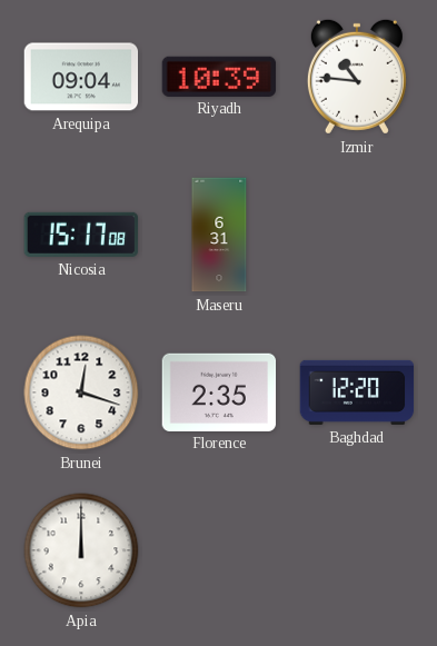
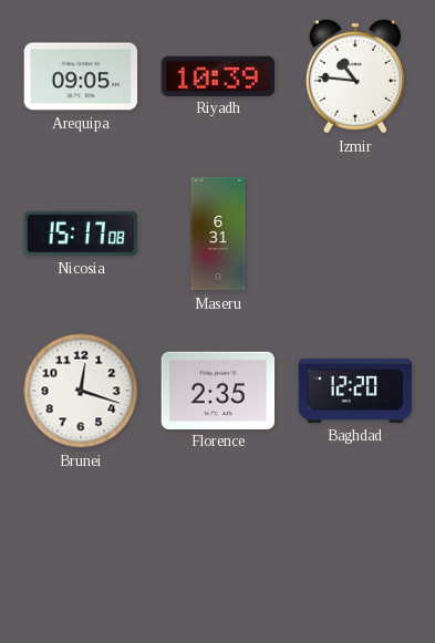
Arequipa: 09:04 -> 09:05
Apia: 12:00 -> none
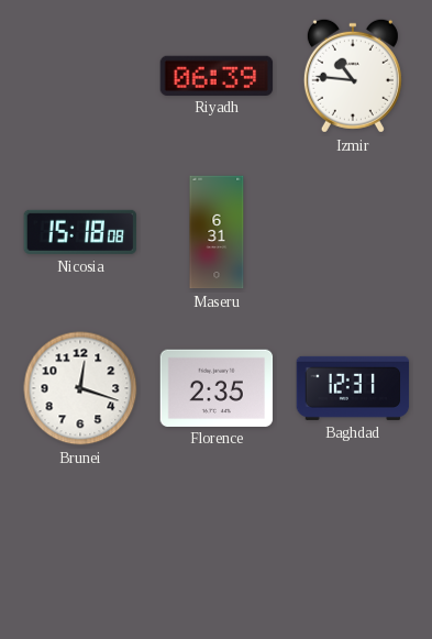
Arequipa: 09:05 -> none
Riyadh: 10:39 -> 06:39
Nicosia: 15:17 -> 15:18
Baghdad: 12:20 -> 12:31
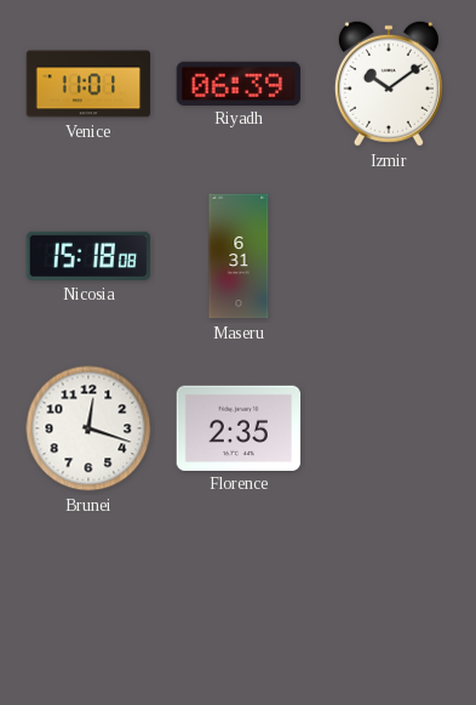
Venice: none -> 11:01
Izmir: 10:46 -> 10:09
Baghdad: 12:31 -> none
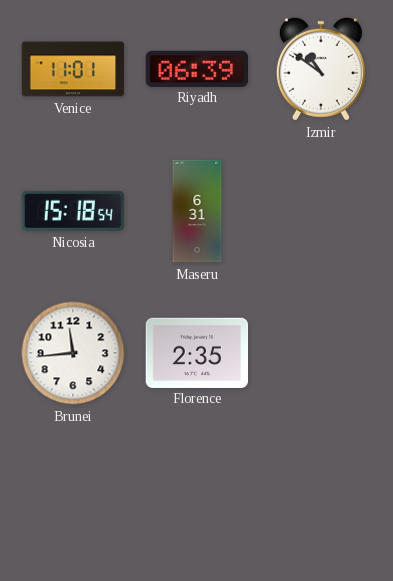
Izmir: 10:09 -> 10:51
Nicosia: 15:18:08 -> 15:18:54
Brunei: 12:18 -> 11:44
